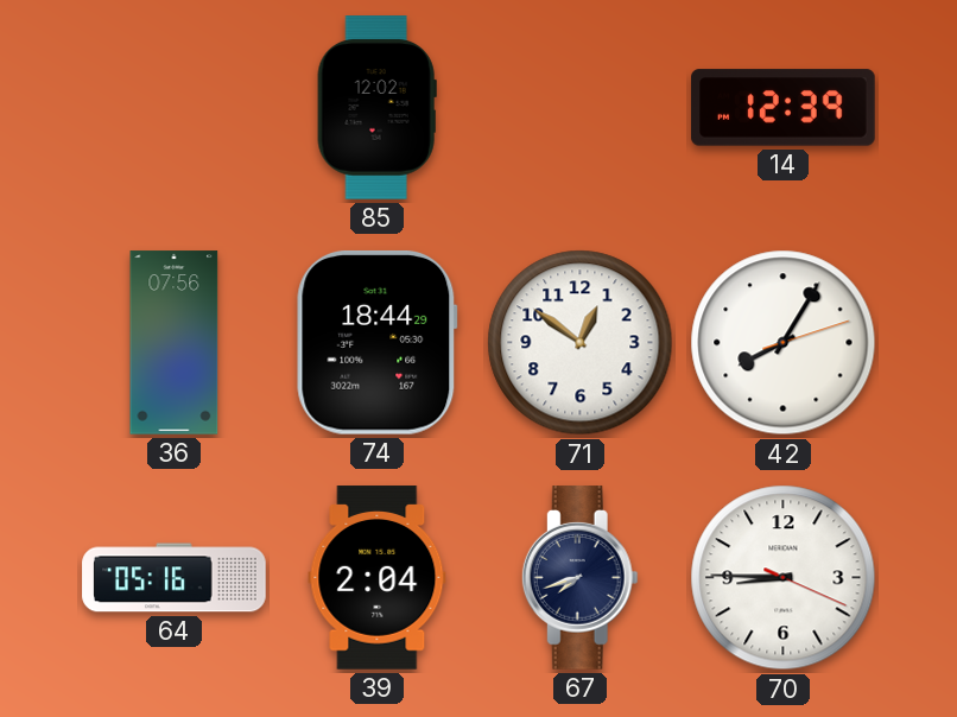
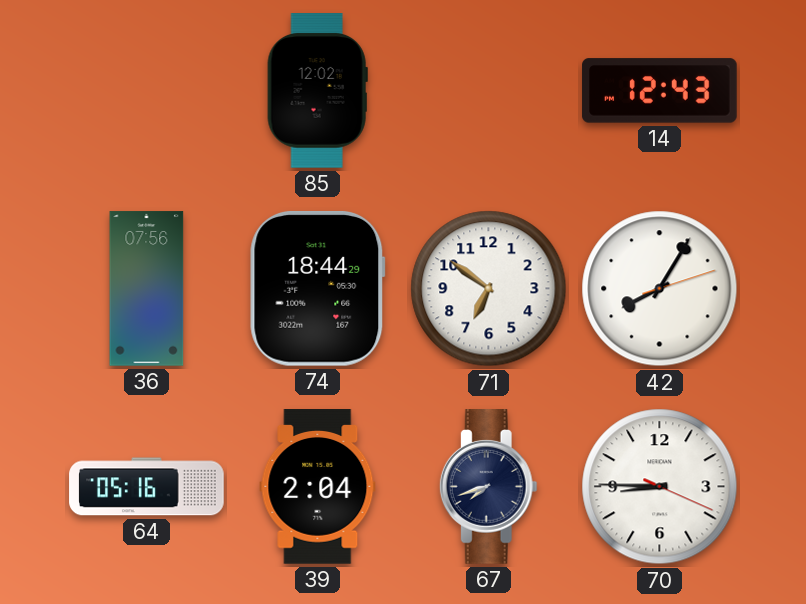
14: 12:39 -> 12:43
71: 12:51 -> 6:51
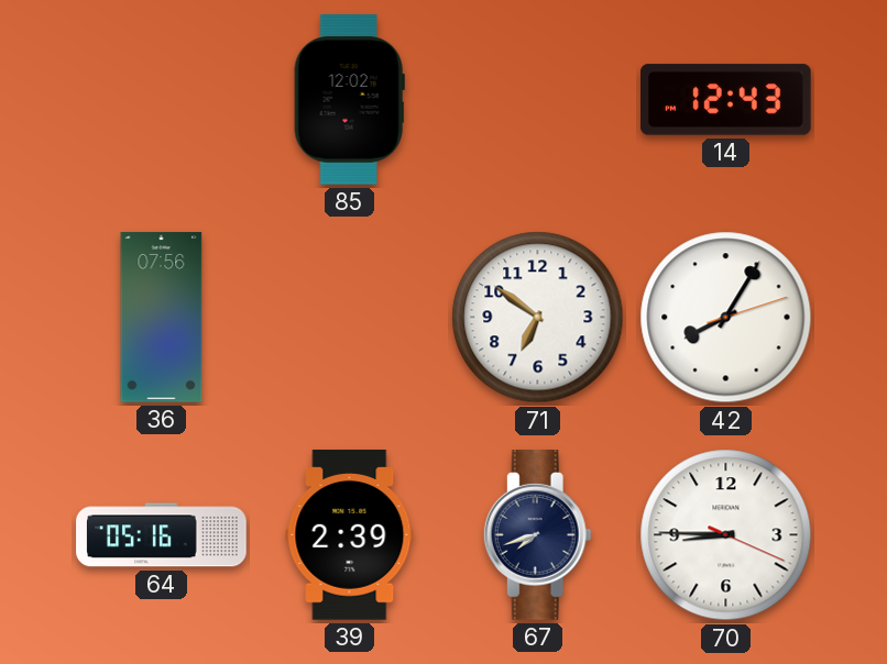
74: 18:44 -> none
39: 2:04 -> 2:39
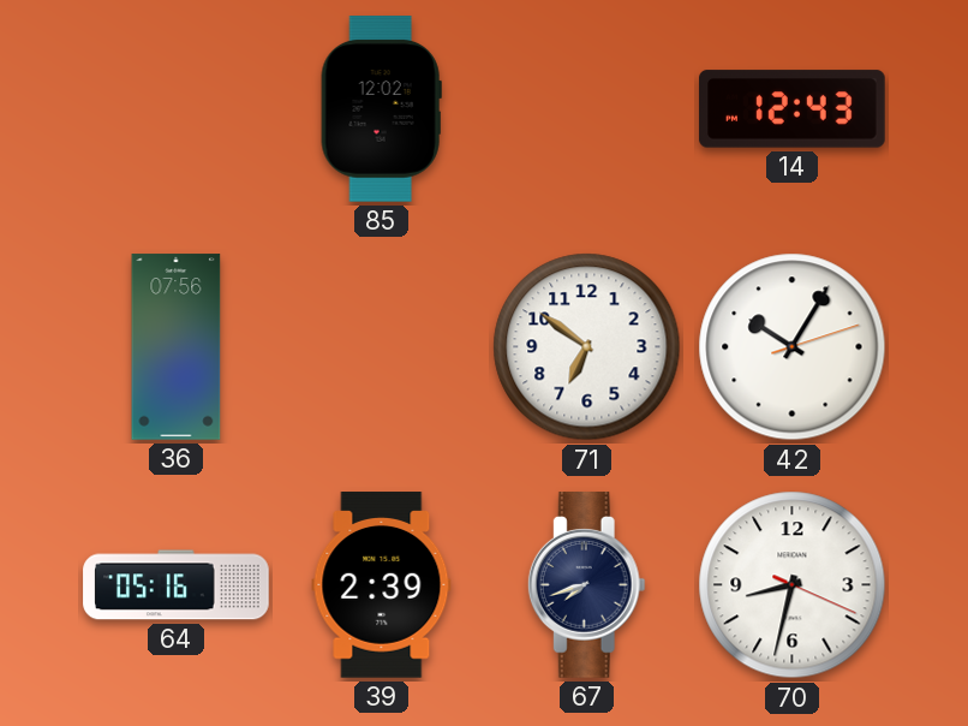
42: 8:05 -> 10:05
70: 8:45 -> 8:32
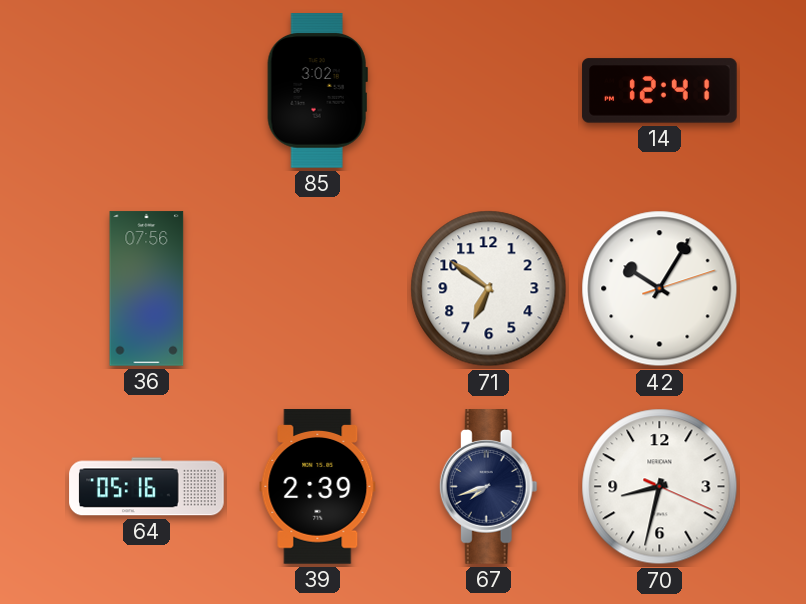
85: 12:02 -> 3:02
14: 12:43 -> 12:41
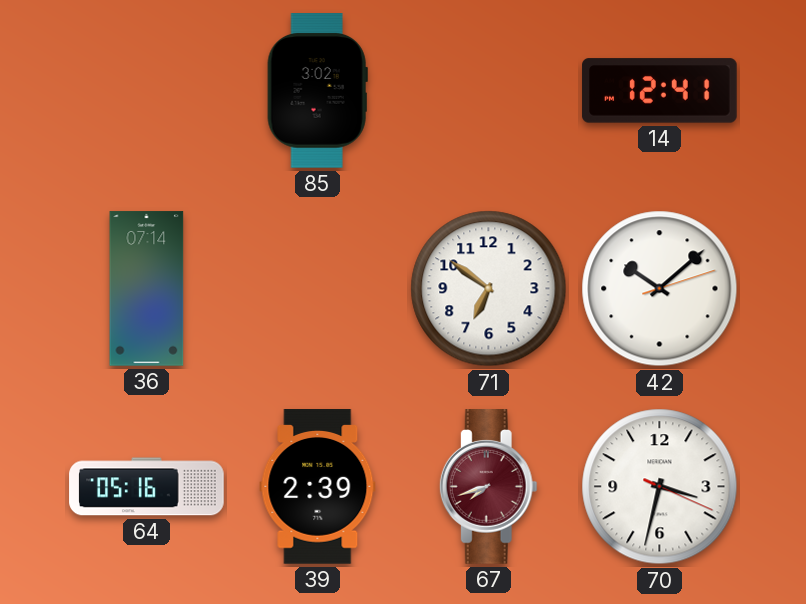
36: 07:56 -> 07:14
42: 10:05 -> 10:08
67 dial: navy -> burgundy
70: 8:32 -> 3:32
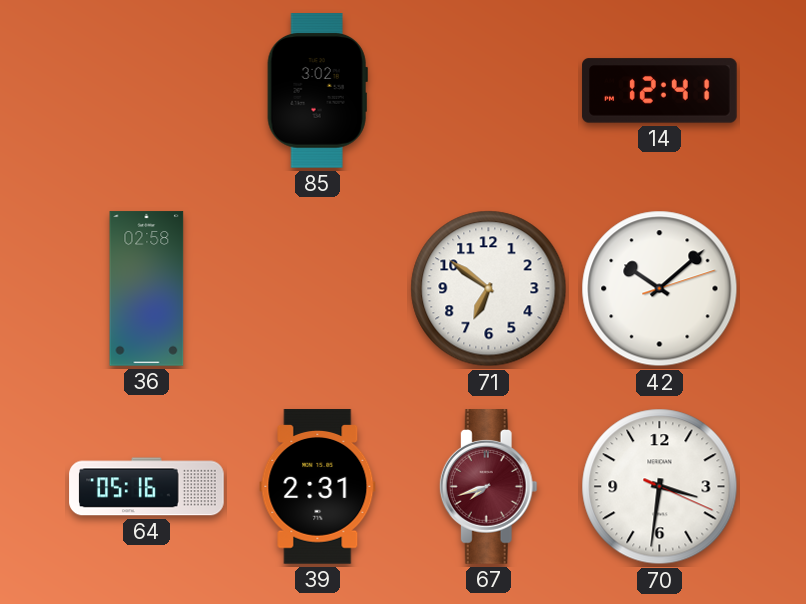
36: 07:14 -> 02:58
39: 2:39 -> 2:31
70: 3:32 -> 3:31
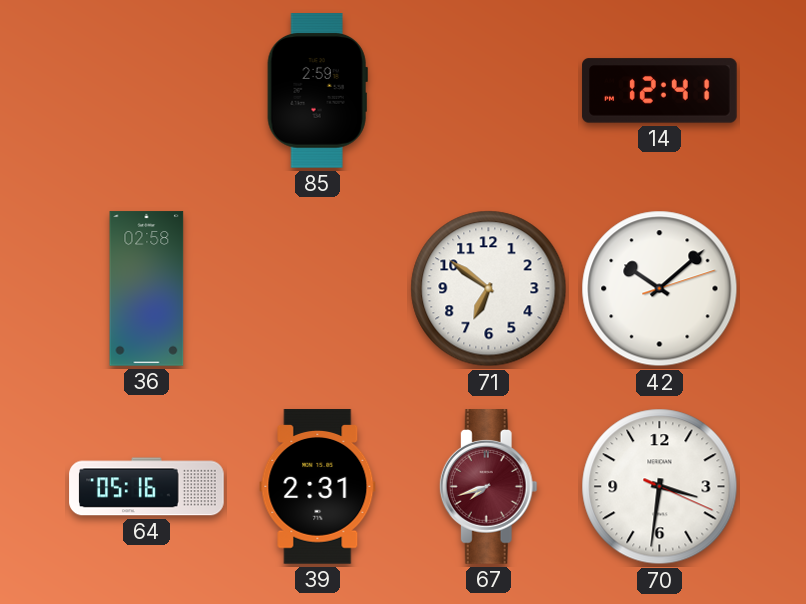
85: 3:02 -> 2:59
